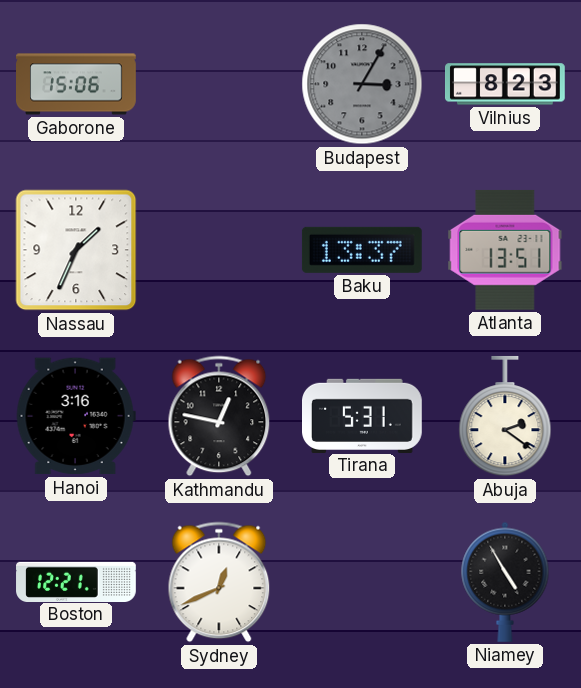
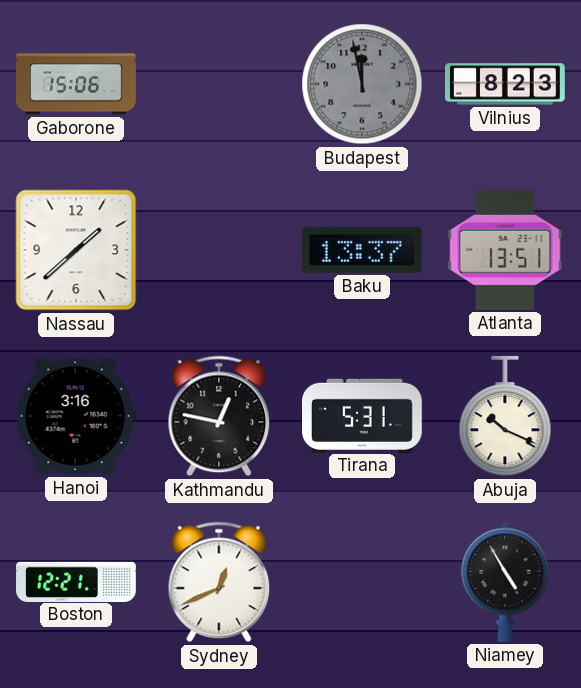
Budapest: 3:05 -> 11:58
Nassau: 1:34 -> 1:38
Abuja: 2:21 -> 10:19
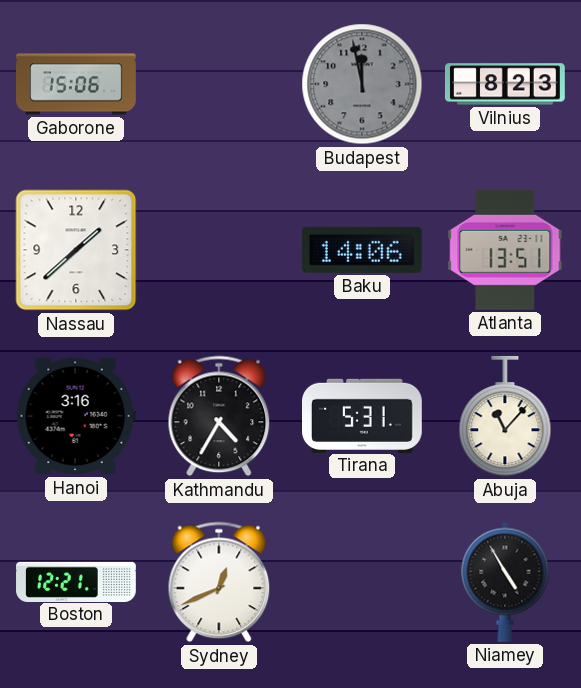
Baku: 13:37 -> 14:06
Kathmandu: 12:47 -> 4:35
Abuja: 10:19 -> 11:07
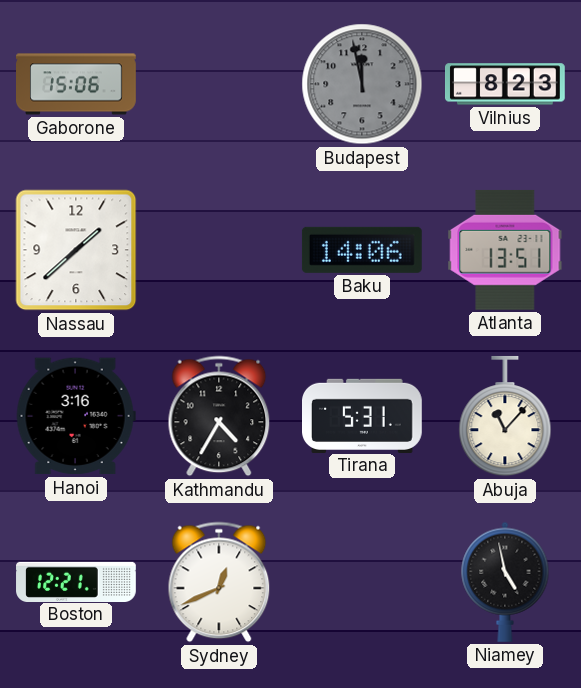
Niamey: 4:55 -> 4:58
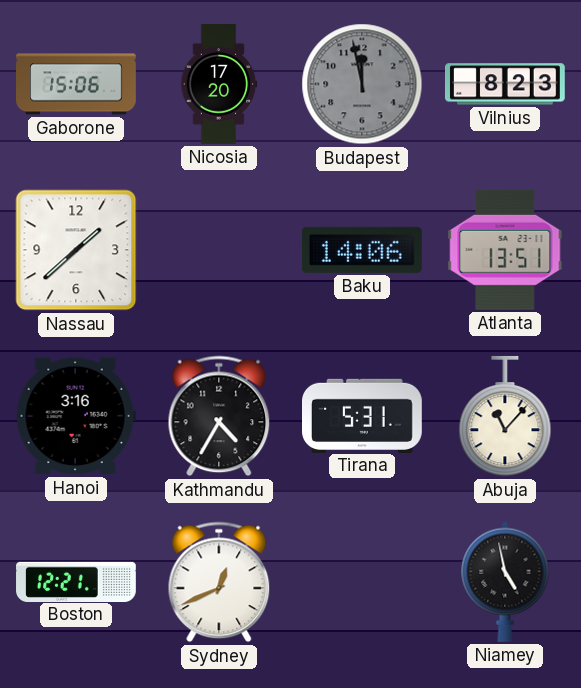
Nicosia: none -> 17:20
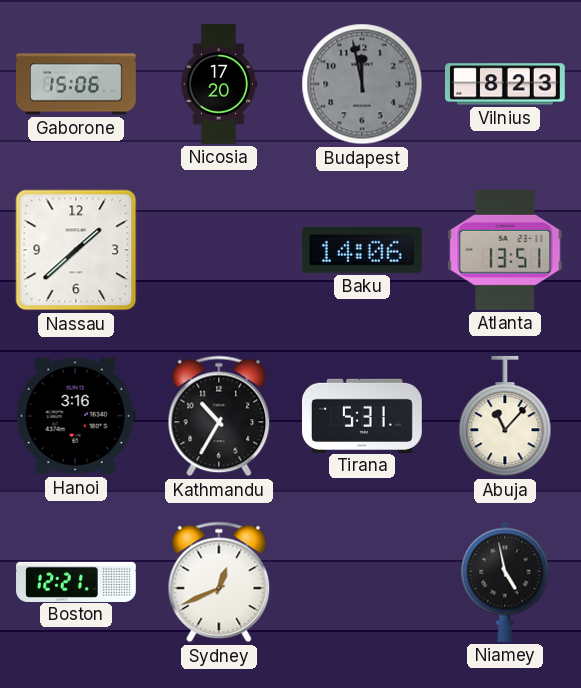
Kathmandu: 4:35 -> 10:35
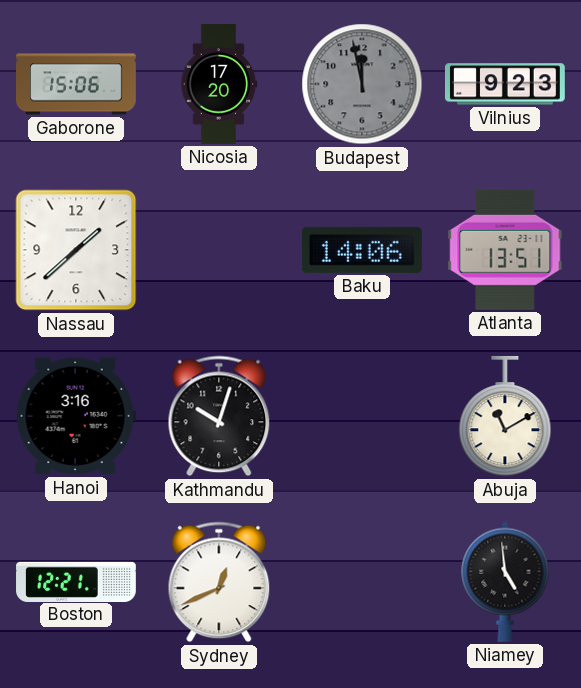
Vilnius: 8:23 -> 9:23
Kathmandu: 10:35 -> 10:03
Tirana: 5:31 -> none
Abuja: 11:07 -> 11:10
Niamey: 4:58 -> 4:59
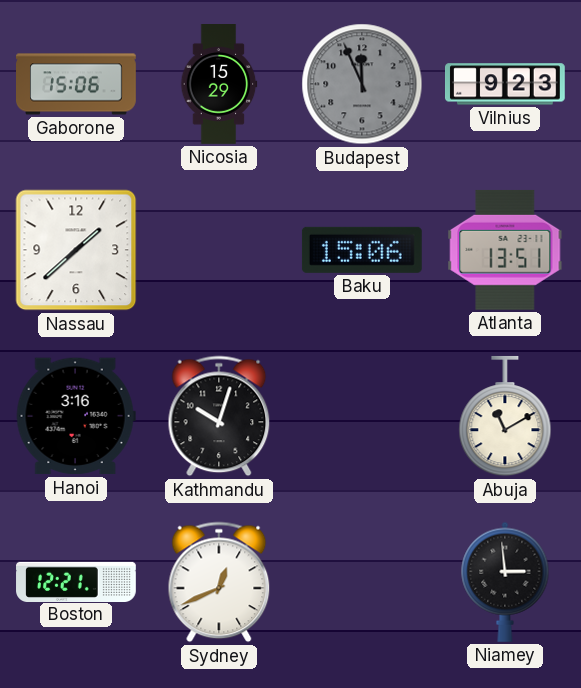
Nicosia: 17:20 -> 15:29
Budapest: 11:58 -> 11:56
Baku: 14:06 -> 15:06
Niamey: 4:59 -> 2:59
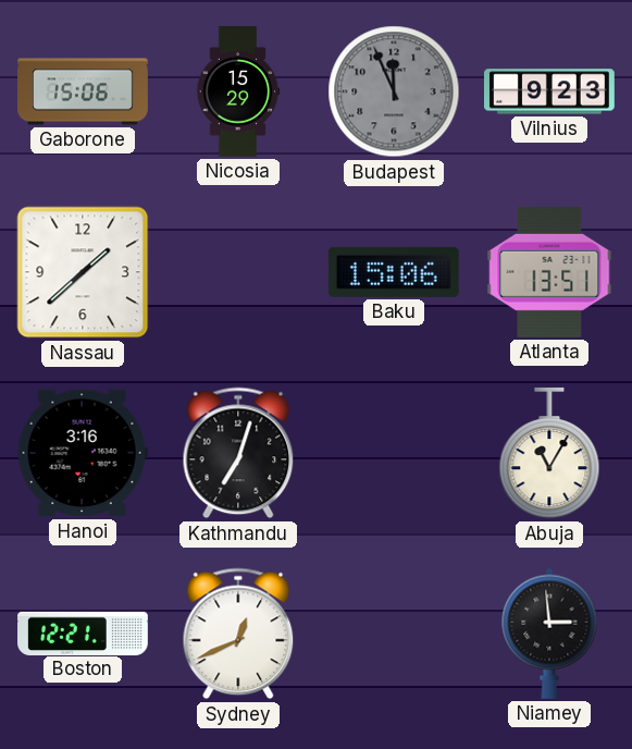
Kathmandu: 10:03 -> 7:03
Abuja: 11:10 -> 11:05
